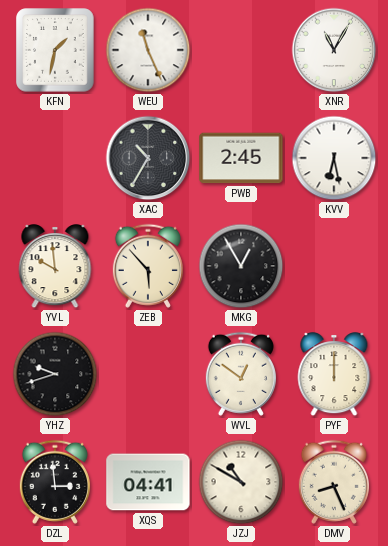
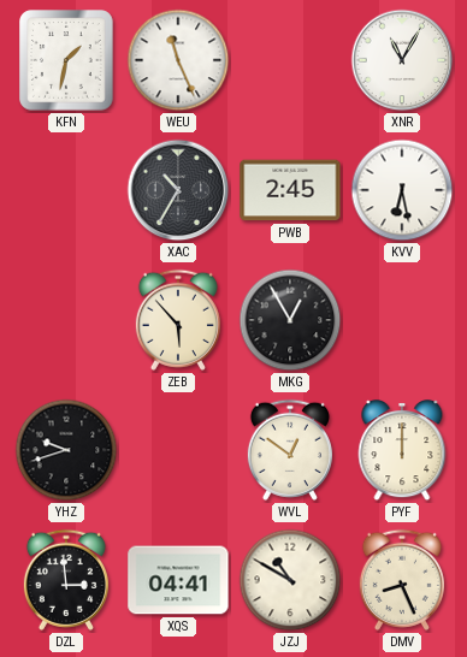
YVL: 9:59 -> none
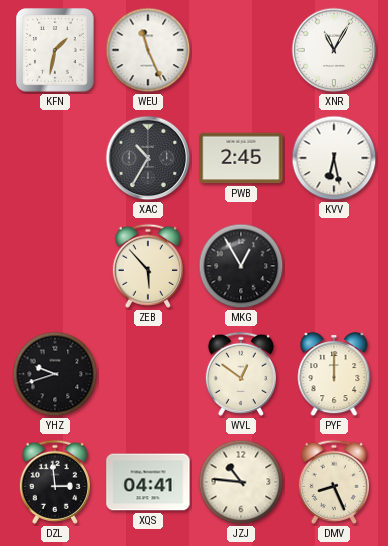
JZJ: 10:50 -> 10:46
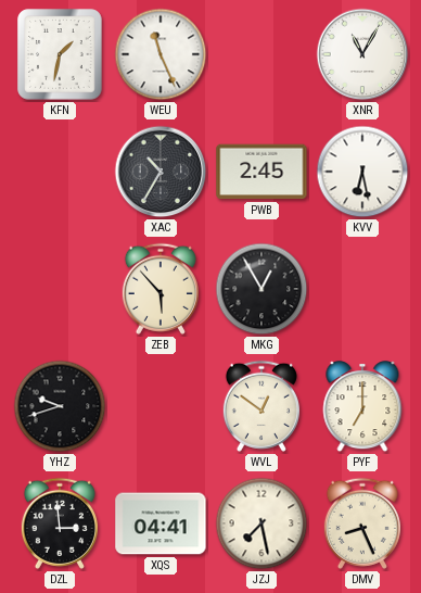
PYF: 12:00 -> 7:00
JZJ: 10:46 -> 7:28
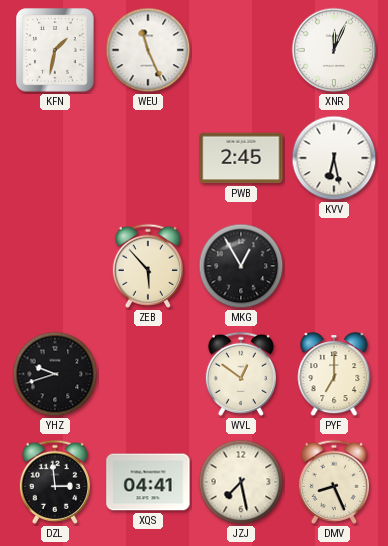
XNR: 11:05 -> 12:04
XAC: 10:35 -> none
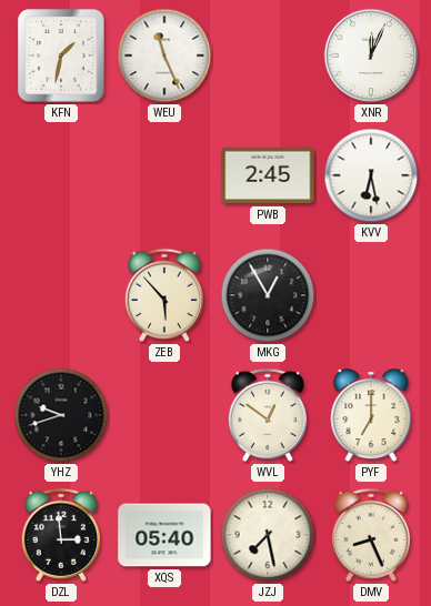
XQS: 04:41 -> 05:40
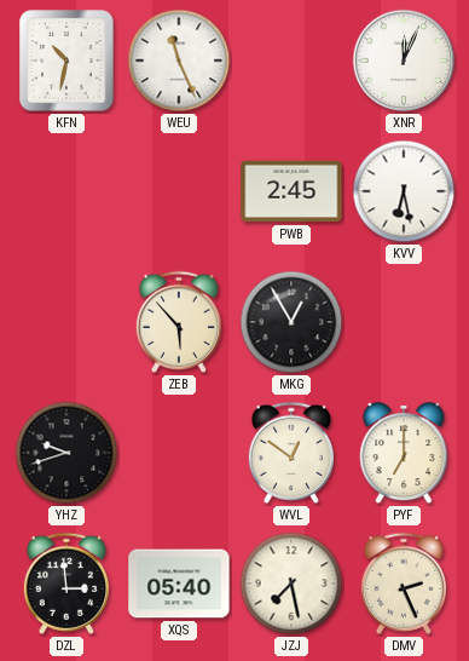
KFN: 1:32 -> 10:32
DMV: 8:26 -> 2:26
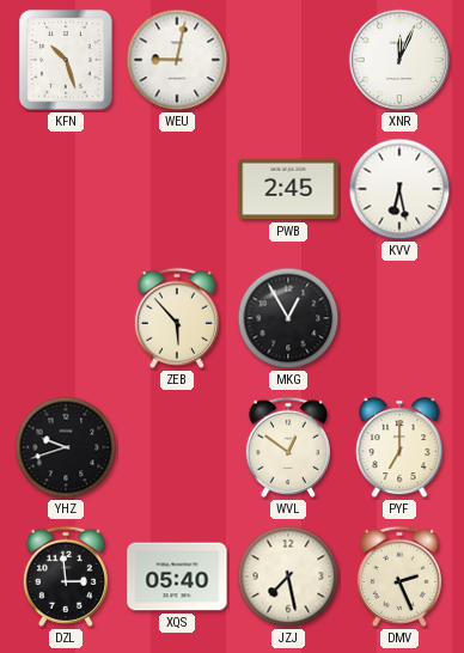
KFN: 10:32 -> 10:27
WEU: 11:26 -> 9:02
